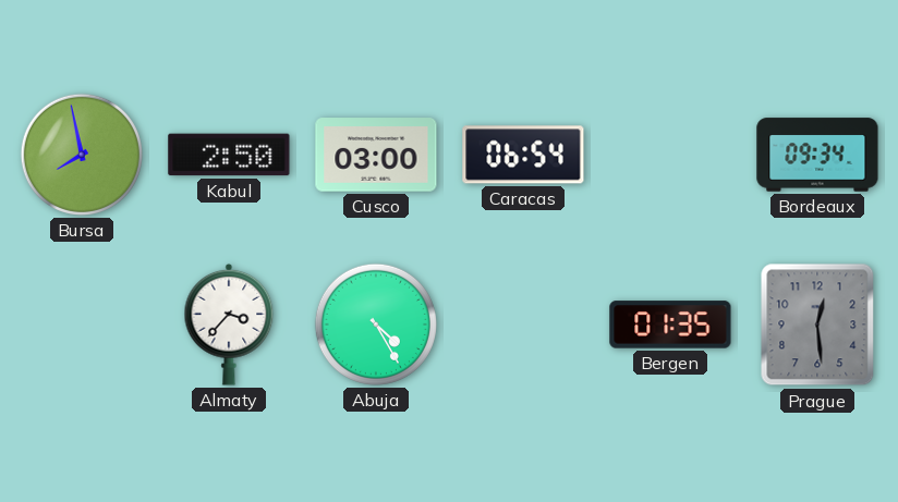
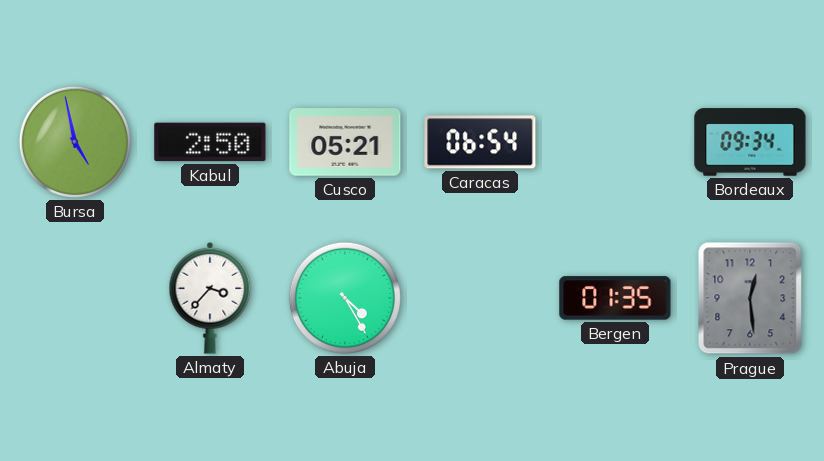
Bursa: 7:58 -> 4:58
Cusco: 03:00 -> 05:21
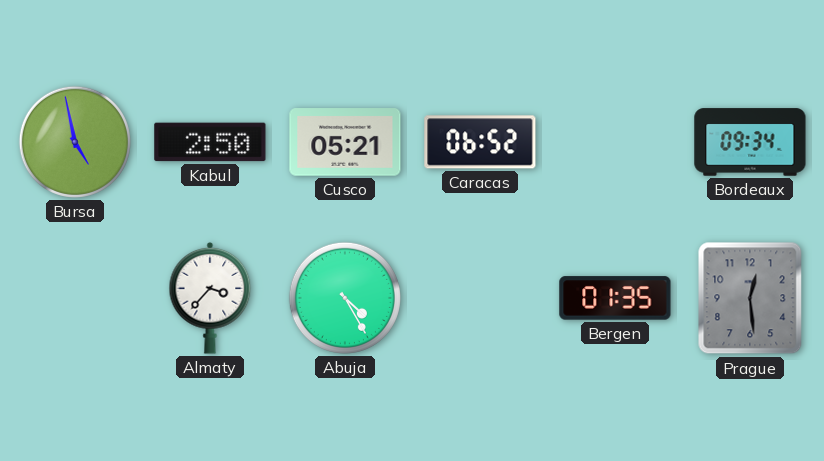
Caracas: 06:54 -> 06:52
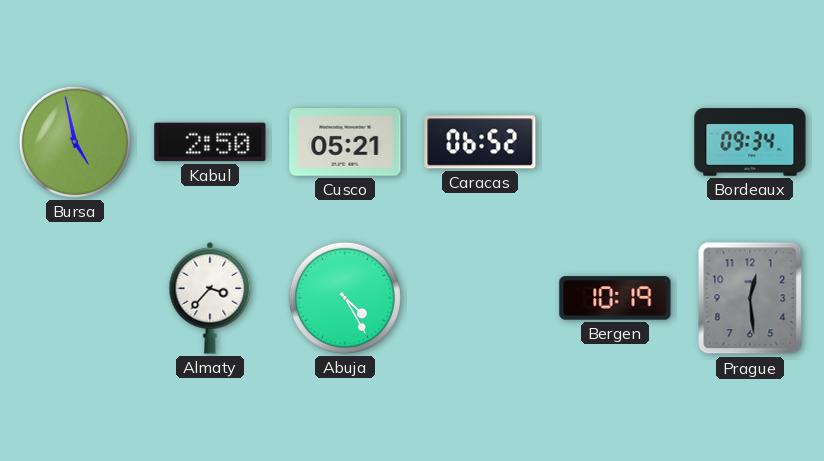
Bergen: 01:35 -> 10:19
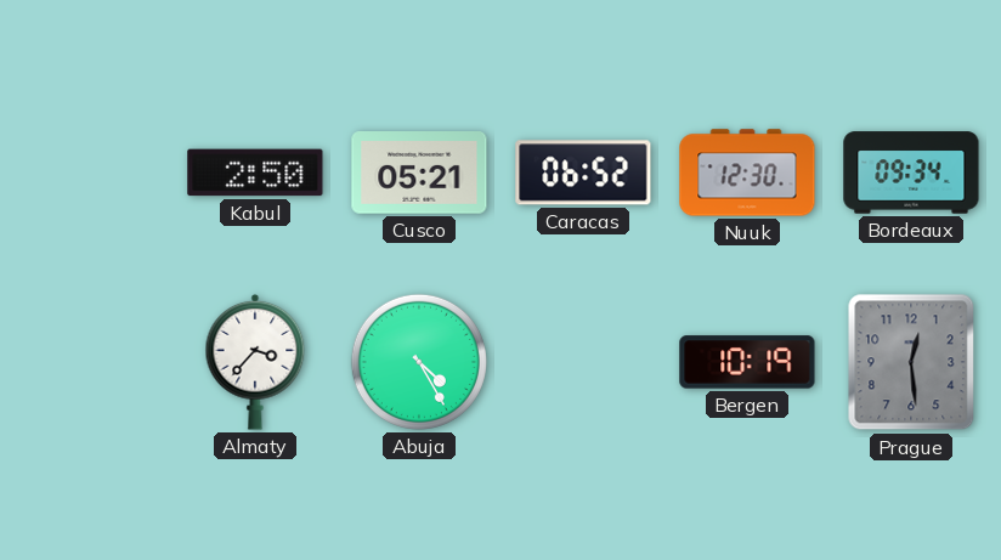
Bursa: 4:58 -> none
Nuuk: none -> 12:30
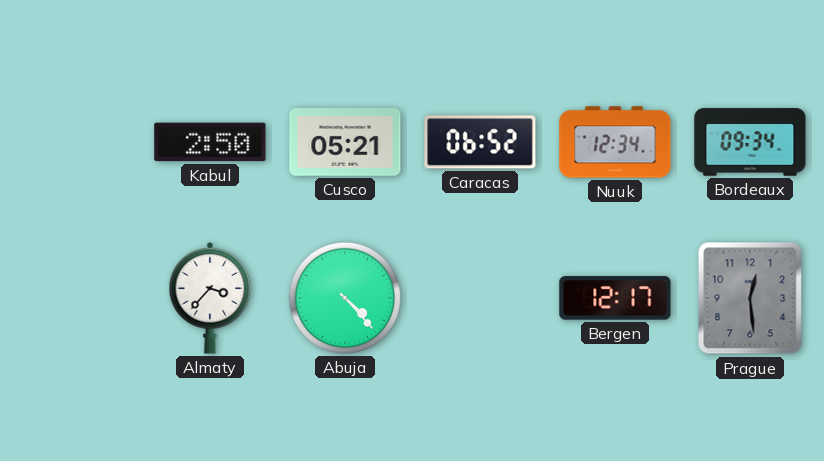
Nuuk: 12:30 -> 12:34
Abuja: 4:25 -> 4:23
Bergen: 10:19 -> 12:17
